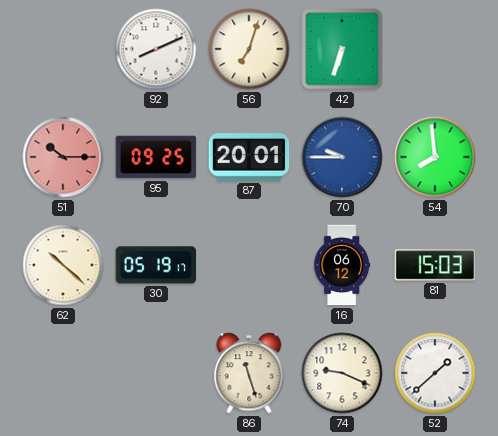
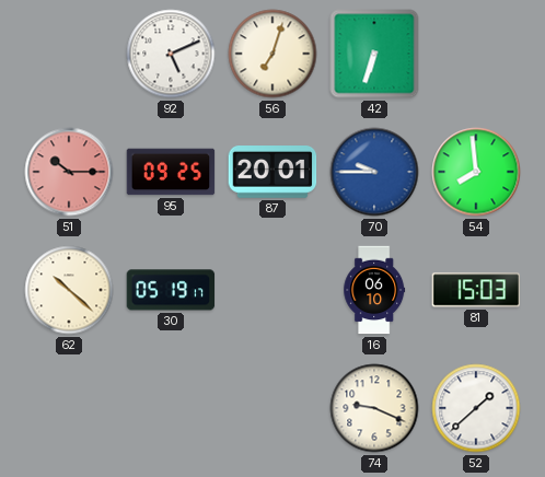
92: 8:11 -> 5:11
16: 06:12 -> 06:10
86: 11:27 -> none
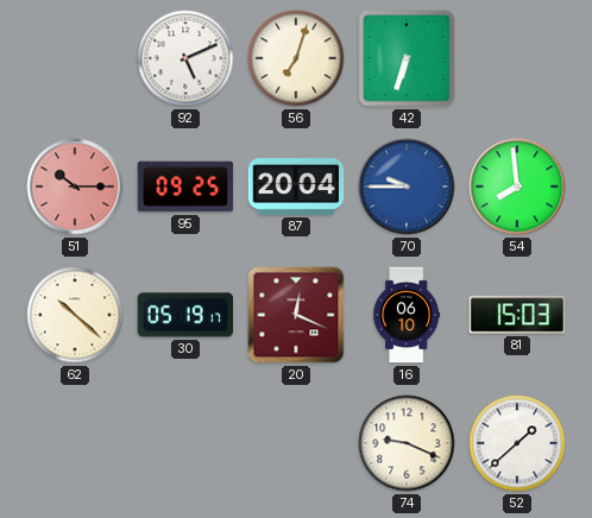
87: 20:01 -> 20:04
20: none -> 12:19
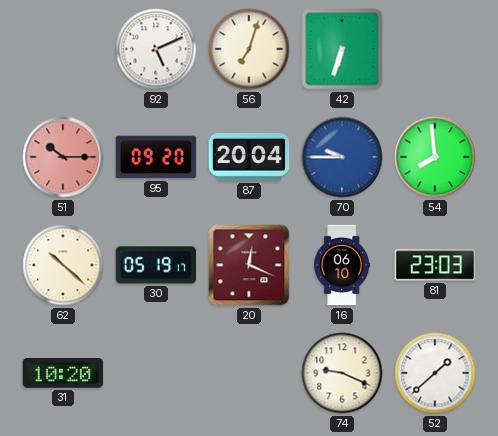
95: 09:25 -> 09:20
81: 15:03 -> 23:03
31: none -> 10:20
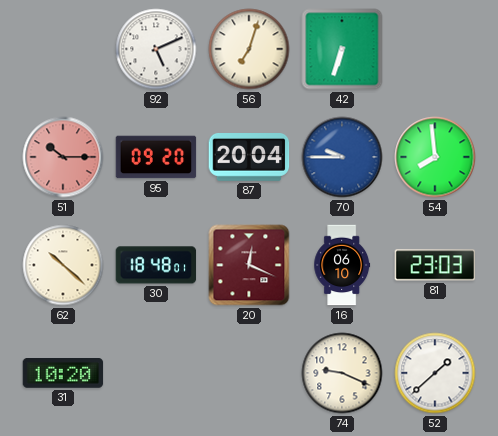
30: 05:19 -> 18:48
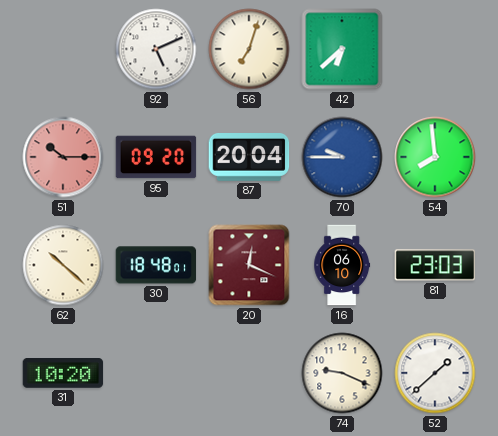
42: 6:33 -> 6:38
